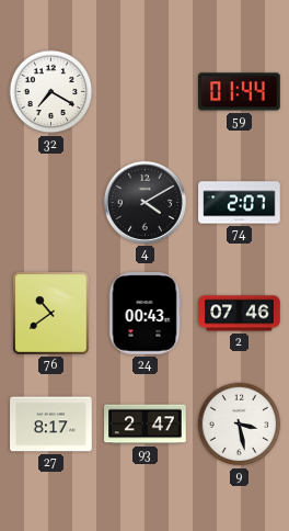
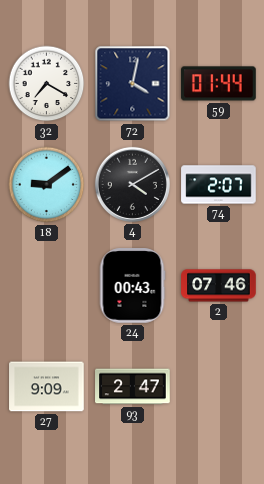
72: none -> 4:02
18: none -> 9:09
76: 10:39 -> none
27: 8:17 -> 9:09
9: 3:28 -> none
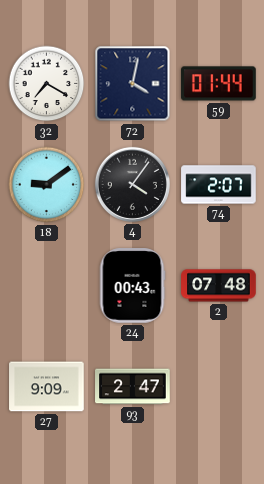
4: 4:10 -> 4:06
2: 07:46 -> 07:48
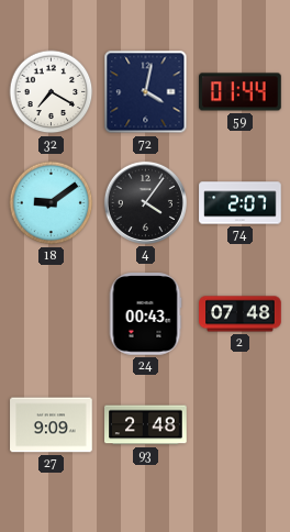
93: 2:47 -> 2:48
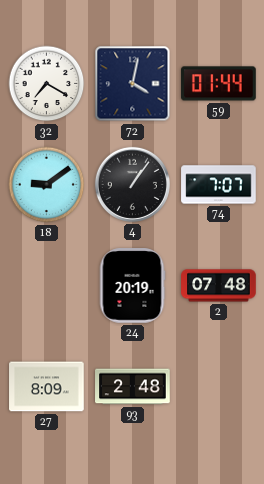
4: 4:06 -> 1:06
74: 2:07 -> 7:07
24: 00:43 -> 20:19
27: 9:09 -> 8:09
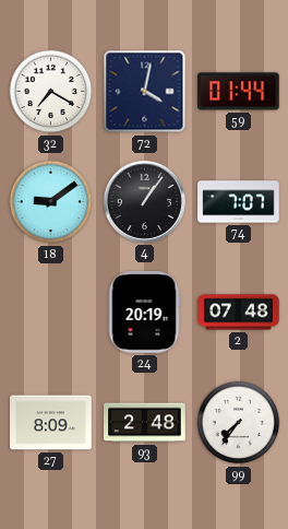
99: none -> 7:36
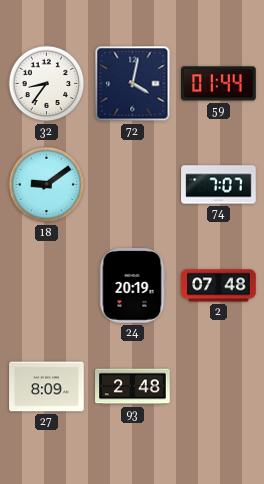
32: 7:20 -> 8:36
4: 1:06 -> none
99: 7:36 -> none
